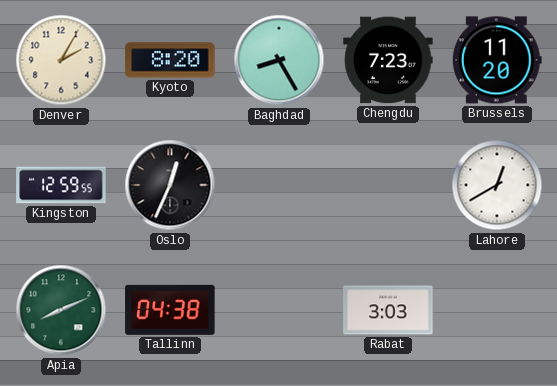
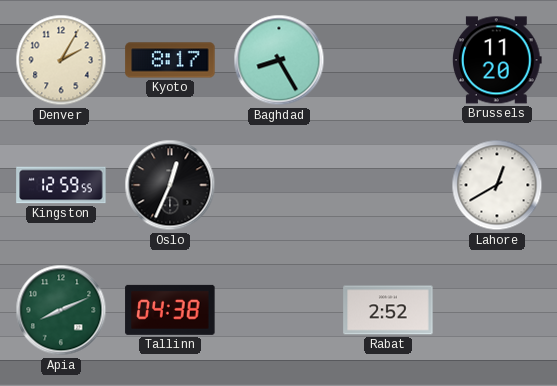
Kyoto: 8:20 -> 8:17
Chengdu: 7:23 -> none
Rabat: 3:03 -> 2:52
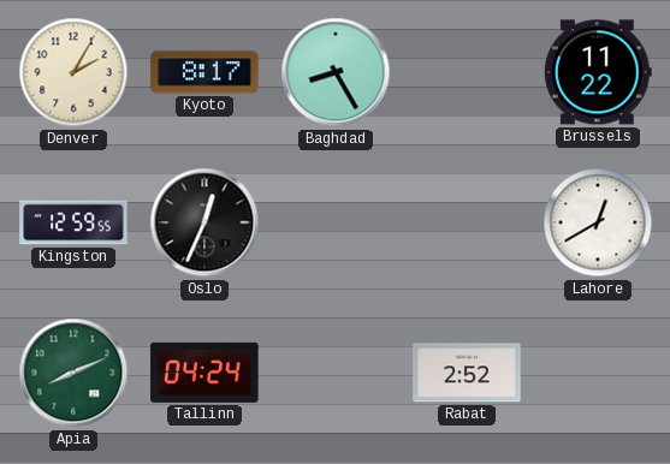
Brussels: 11:20 -> 11:22
Tallinn: 04:38 -> 04:24
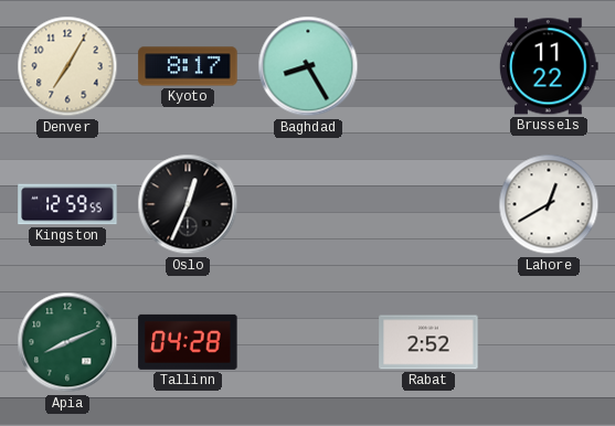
Denver: 2:05 -> 7:05
Tallinn: 04:24 -> 04:28
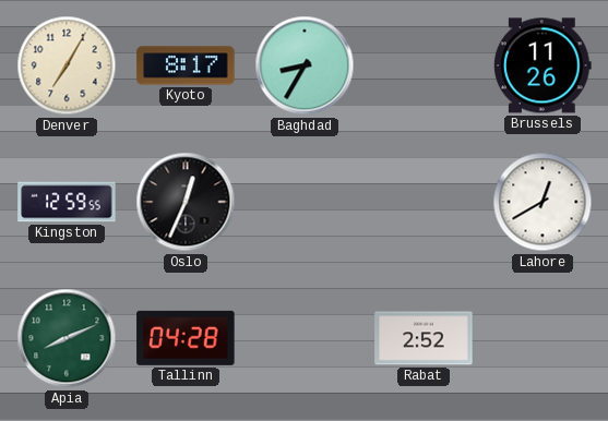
Baghdad: 8:25 -> 8:35
Brussels: 11:22 -> 11:26
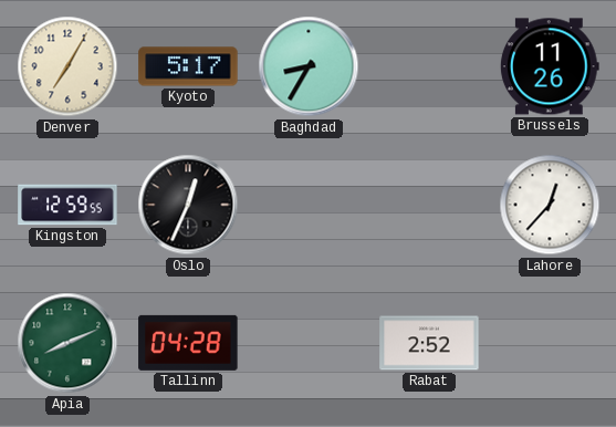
Kyoto: 8:17 -> 5:17
Lahore: 12:40 -> 12:37
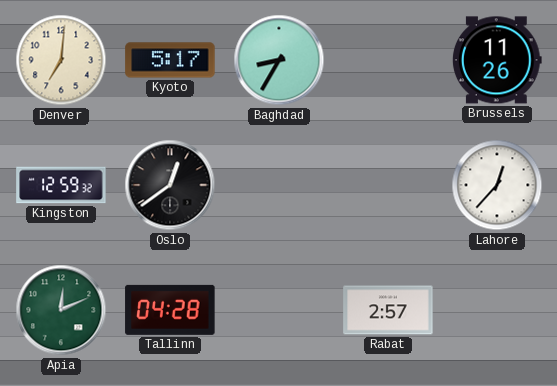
Denver: 7:05 -> 7:01
Kingston: 12:59:55 -> 12:59:32
Oslo: 12:34 -> 12:39
Apia: 8:11 -> 12:11
Rabat: 2:52 -> 2:57
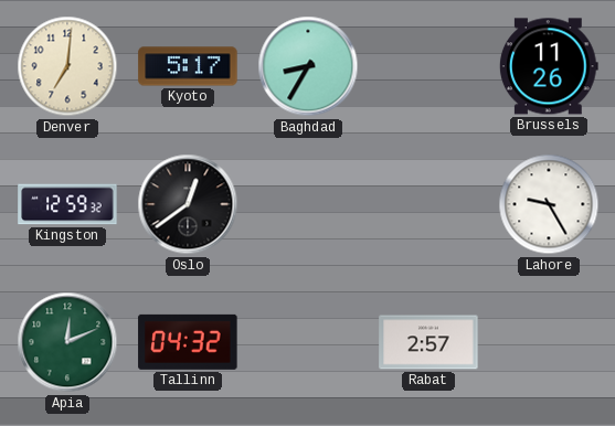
Lahore: 12:37 -> 9:25
Tallinn: 04:28 -> 04:32
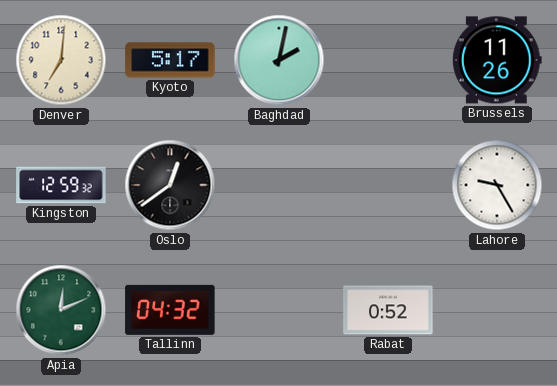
Baghdad: 8:35 -> 2:02
Rabat: 2:57 -> 0:52
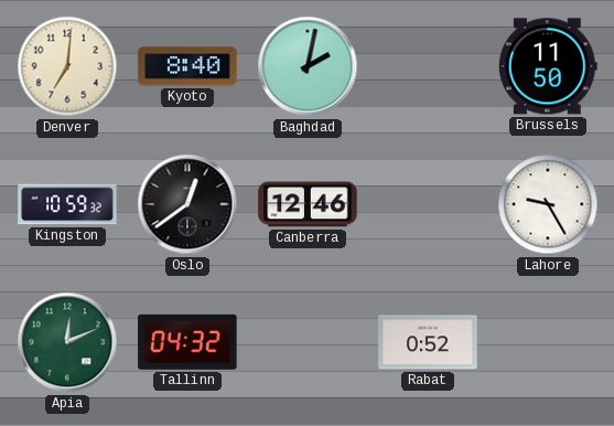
Kyoto: 5:17 -> 8:40
Brussels: 11:26 -> 11:50
Kingston: 12:59 -> 10:59
Canberra: none -> 12:46
